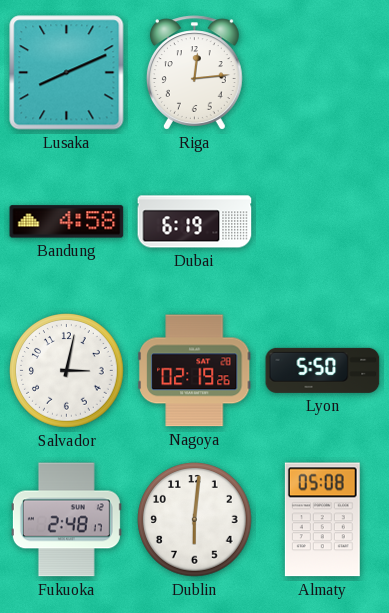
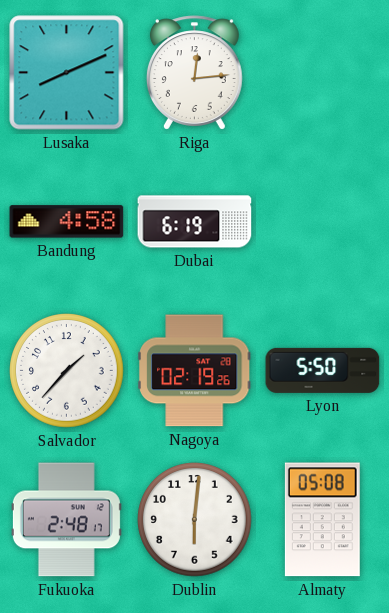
Salvador: 3:02 -> 1:37
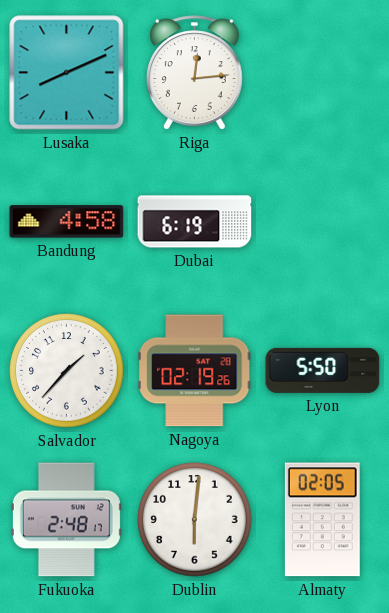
Almaty: 05:08 -> 02:05
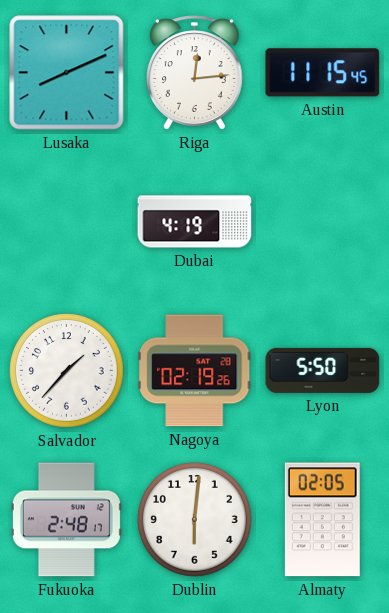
Austin: none -> 11:15
Bandung: 4:58 -> none
Dubai: 6:19 -> 4:19
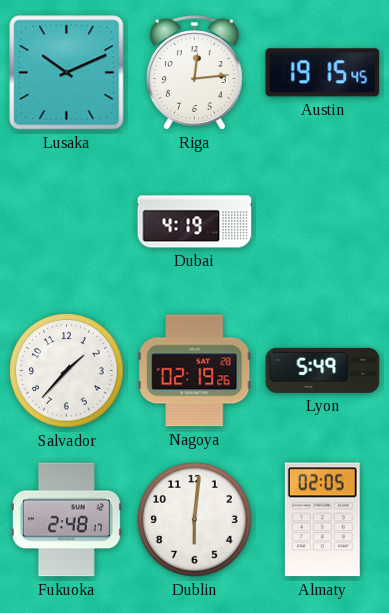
Lusaka: 8:11 -> 10:11
Austin: 11:15 -> 19:15
Lyon: 5:50 -> 5:49
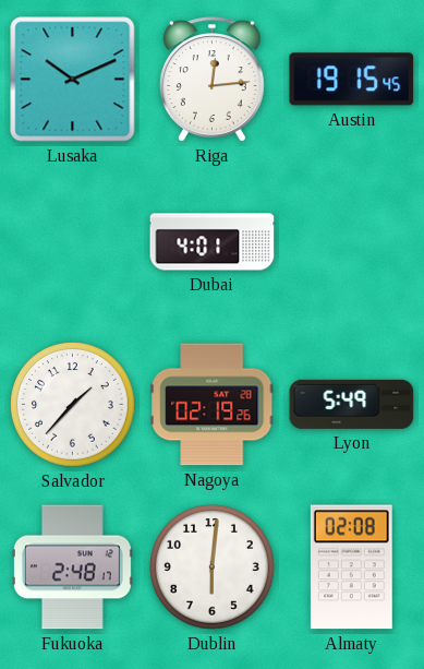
Dubai: 4:19 -> 4:01
Almaty: 02:05 -> 02:08
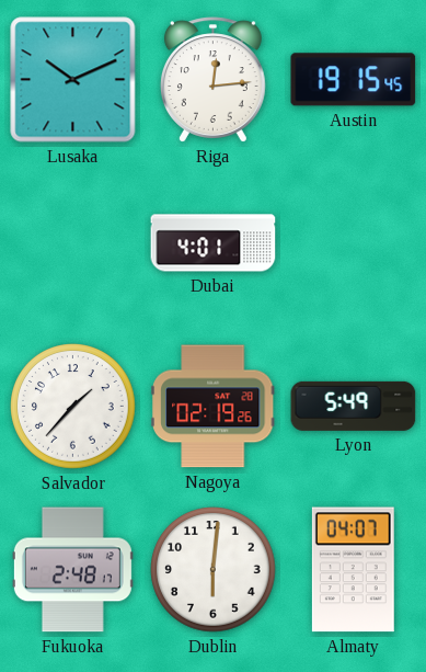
Almaty: 02:08 -> 04:07
